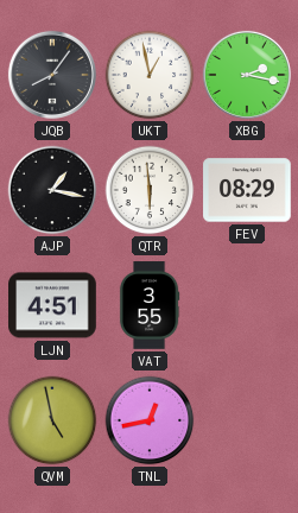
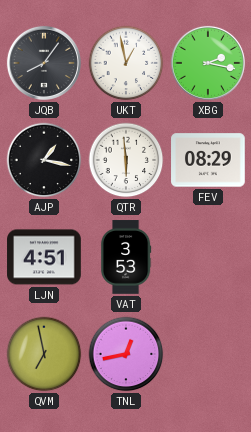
VAT: 3:55 -> 3:53
QVM: 4:58 -> 6:58
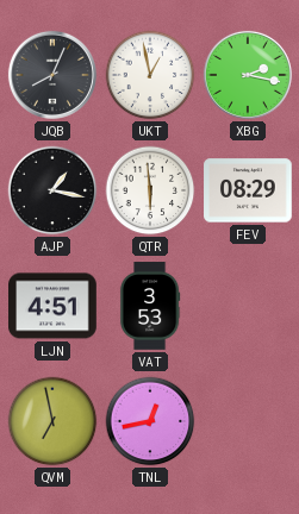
JQB: 8:06 -> 8:04
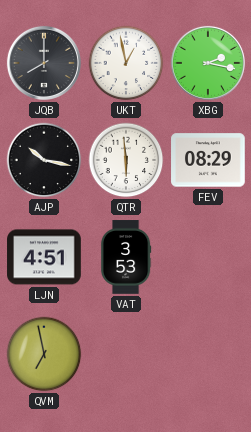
JQB: 8:04 -> 8:00
AJP: 1:17 -> 10:17
TNL: 12:43 -> none
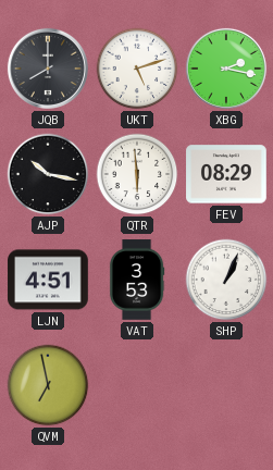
UKT: 12:58 -> 5:12
SHP: none -> 1:04
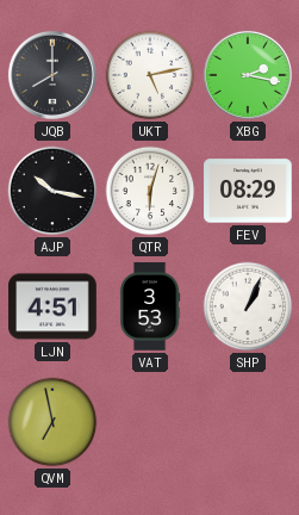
UKT: 5:12 -> 5:13
QTR: 5:59 -> 6:03
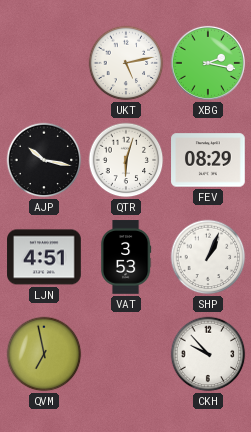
JQB: 8:00 -> none
CKH: none -> 9:53
